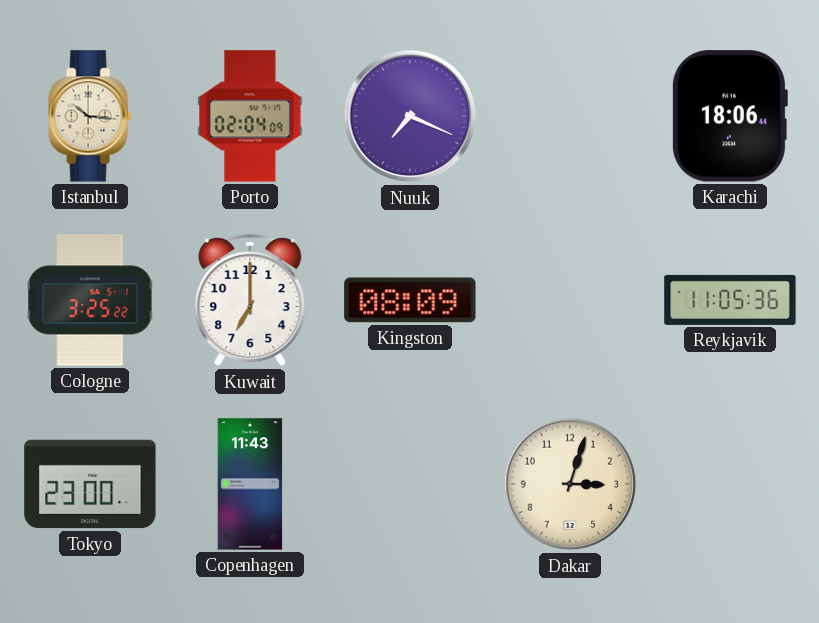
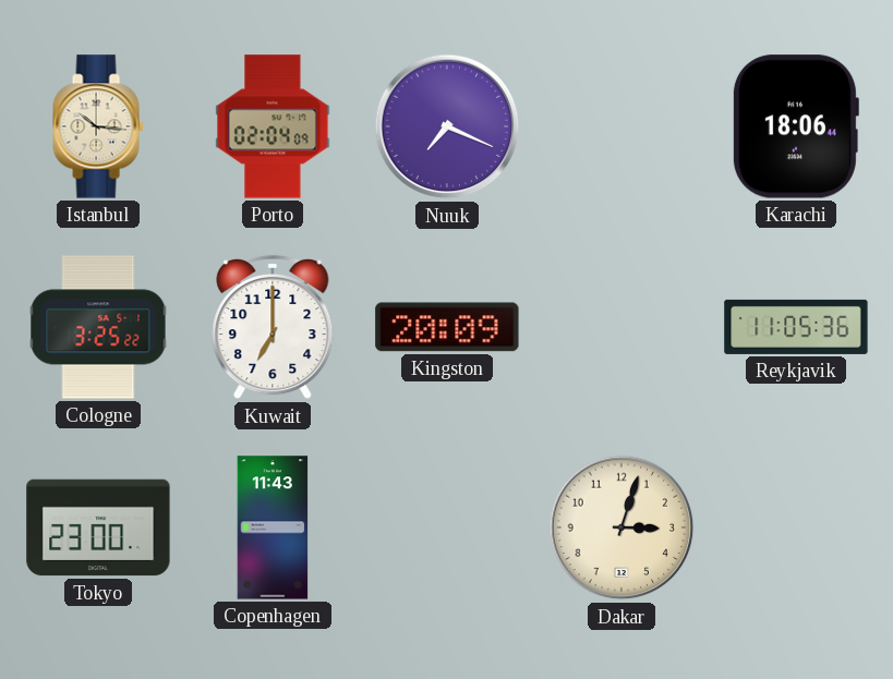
Kingston: 08:09 -> 20:09
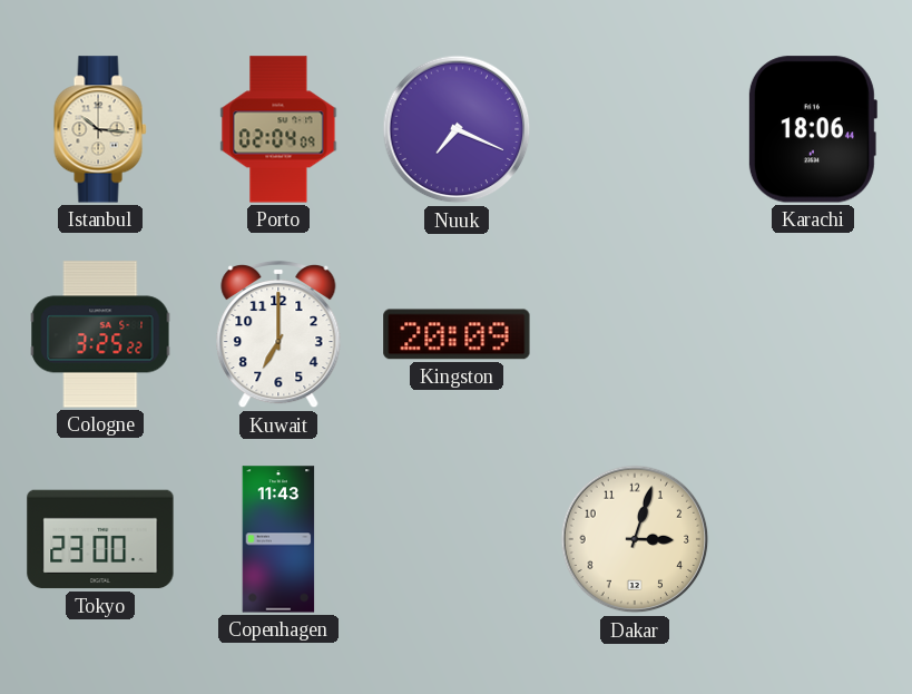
Reykjavik: 11:05 -> none
